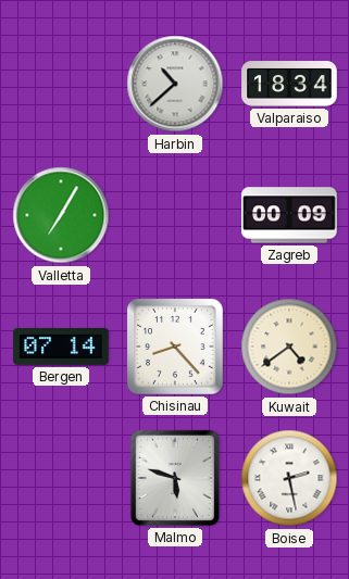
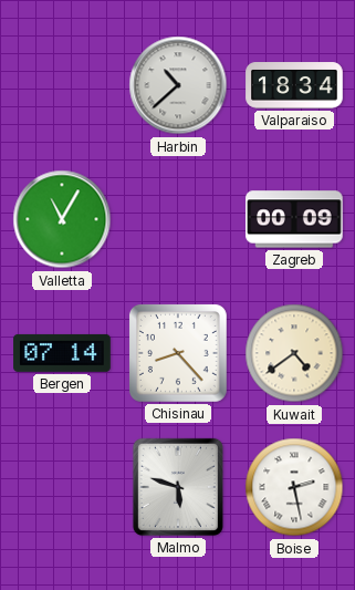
Valletta: 7:05 -> 11:05
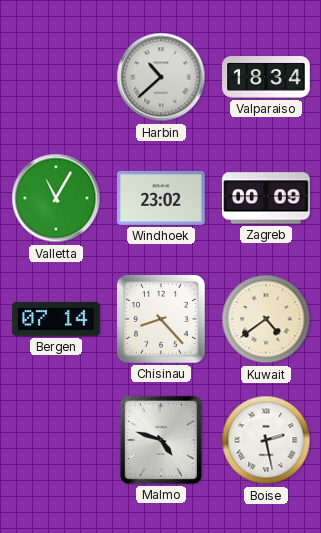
Windhoek: none -> 23:02
Malmo: 5:48 -> 4:48
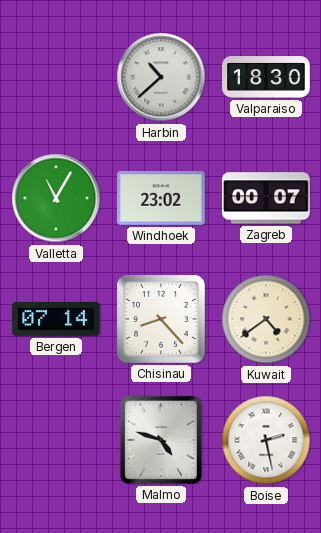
Valparaiso: 18:34 -> 18:30
Zagreb: 00:09 -> 00:07
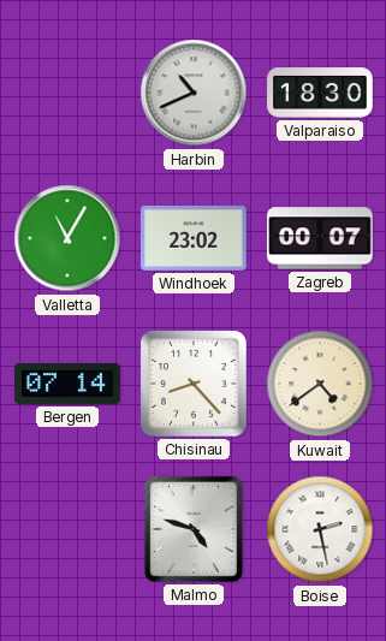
Harbin: 10:38 -> 10:41
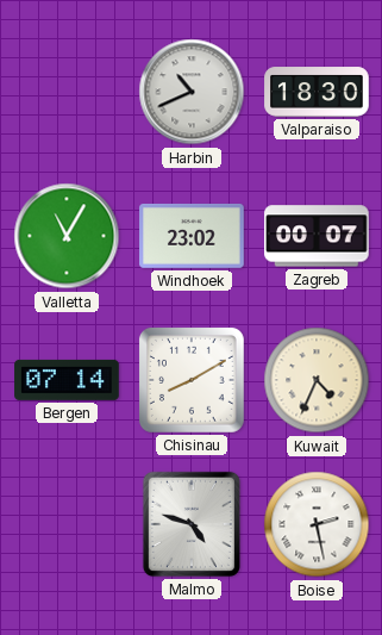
Chisinau: 8:23 -> 8:10
Kuwait: 4:39 -> 4:34
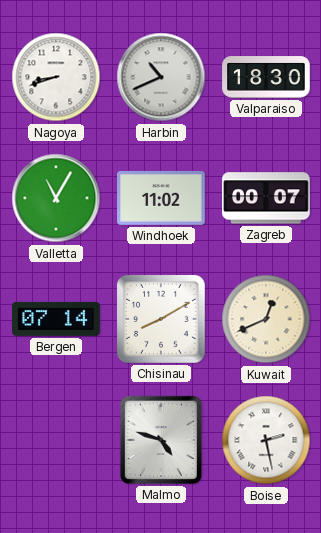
Nagoya: none -> 8:42
Windhoek: 23:02 -> 11:02
Kuwait: 4:34 -> 12:41
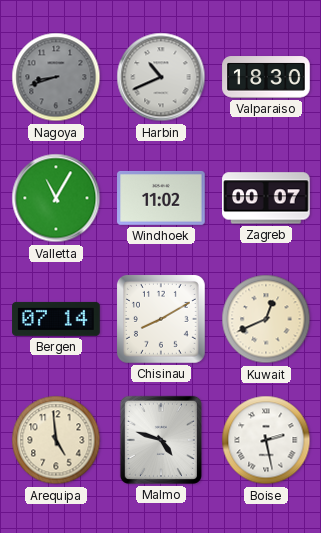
Nagoya dial: white -> grey
Arequipa: none -> 4:59
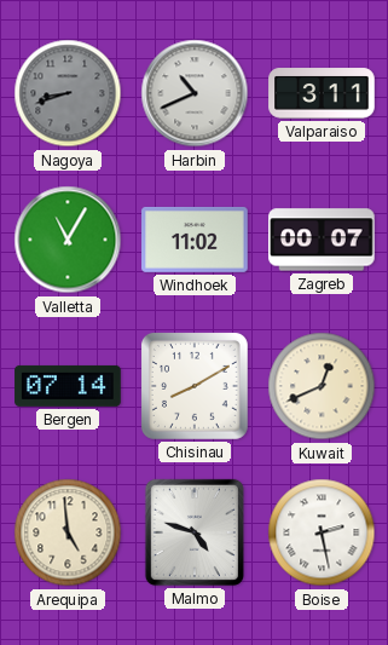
Valparaiso: 18:30 -> 3:11
